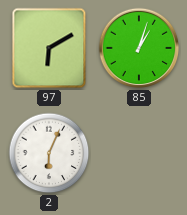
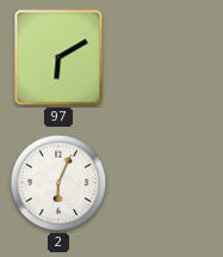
85: 1:03 -> none
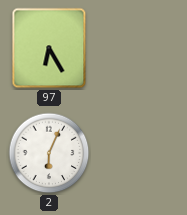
97: 6:10 -> 6:25
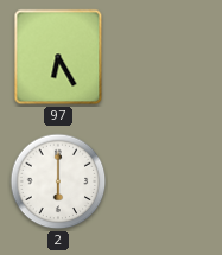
2: 6:04 -> 6:00
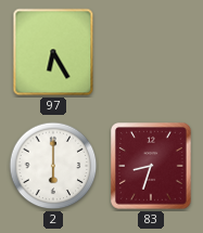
83: none -> 8:33
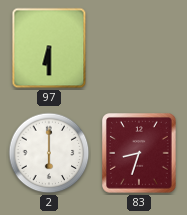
97: 6:25 -> 6:30
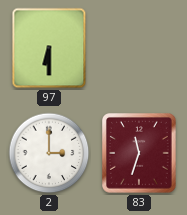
2: 6:00 -> 3:00
83: 8:33 -> 11:33
